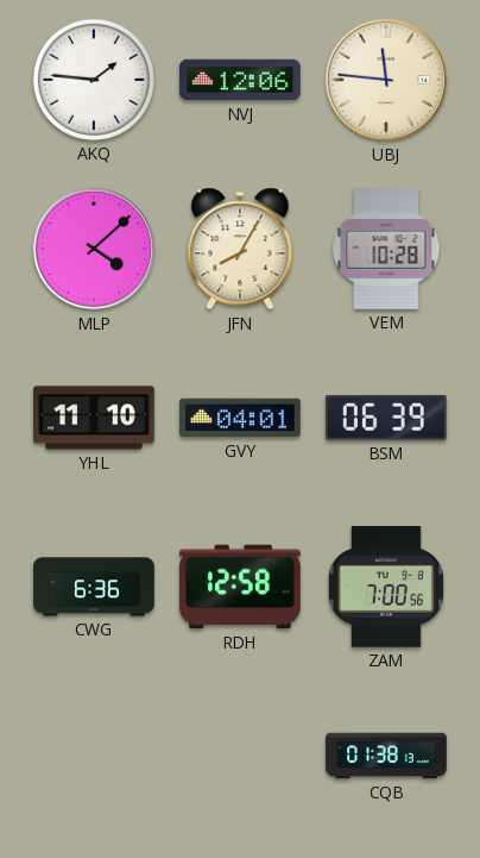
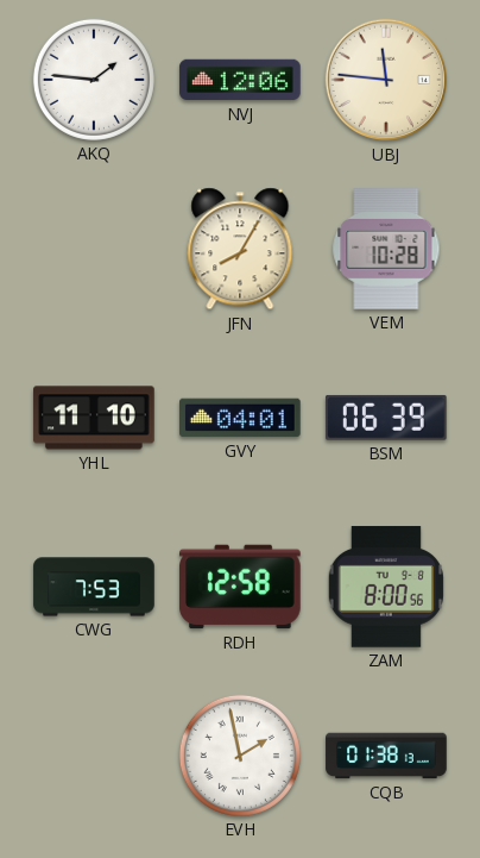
MLP: 4:08 -> none
CWG: 6:36 -> 7:53
ZAM: 7:00 -> 8:00
EVH: none -> 1:58
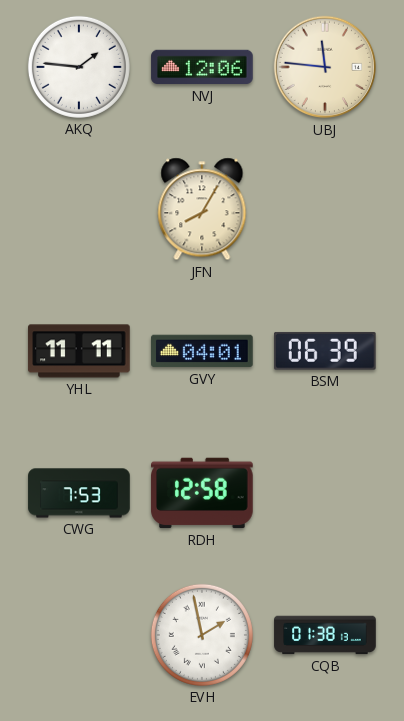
VEM: 10:28 -> none
YHL: 11:10 -> 11:11
ZAM: 8:00 -> none
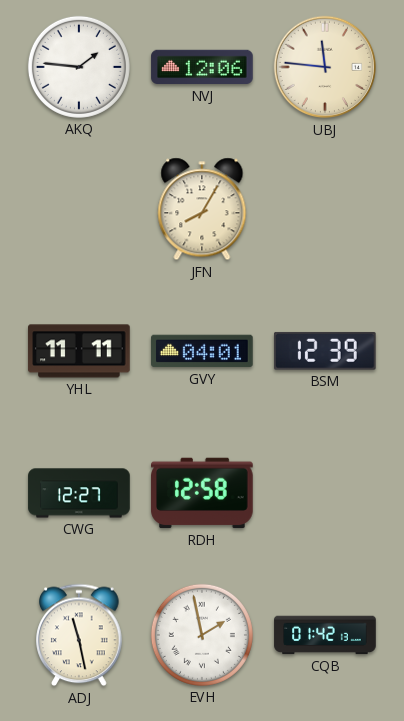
BSM: 06:39 -> 12:39
CWG: 7:53 -> 12:27
ADJ: none -> 11:28
CQB: 01:38 -> 01:42
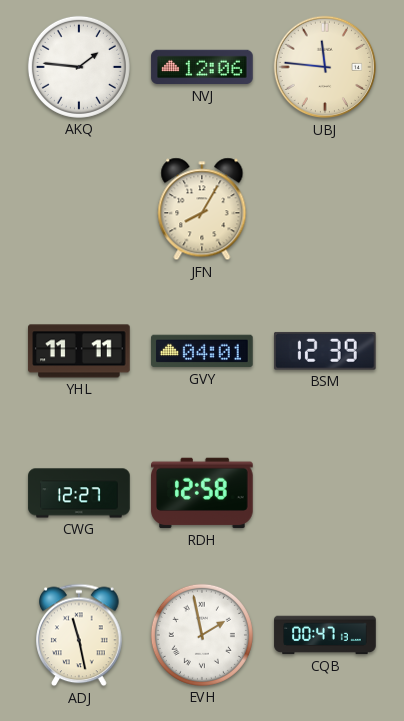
CQB: 01:42 -> 00:47
